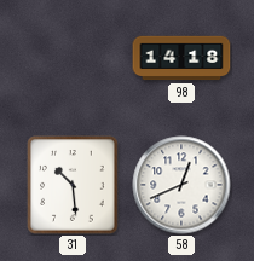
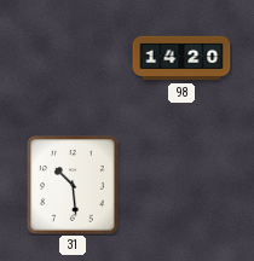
98: 14:18 -> 14:20
58: 12:41 -> none
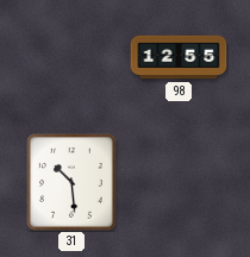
98: 14:20 -> 12:55
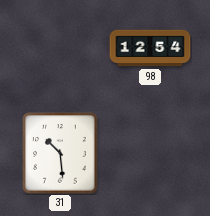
98: 12:55 -> 12:54
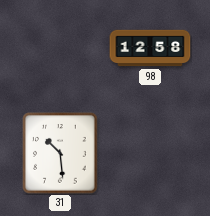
98: 12:54 -> 12:58
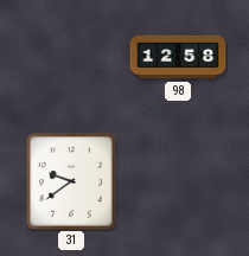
31: 10:29 -> 9:39
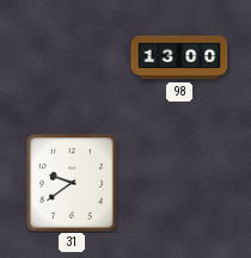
98: 12:58 -> 13:00
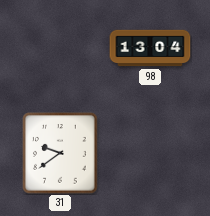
98: 13:00 -> 13:04
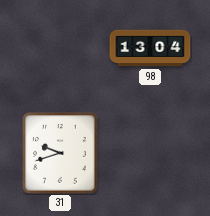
31: 9:39 -> 9:42
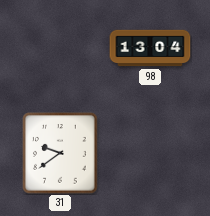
31: 9:42 -> 9:39
